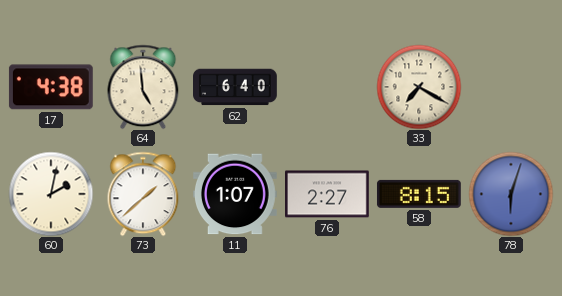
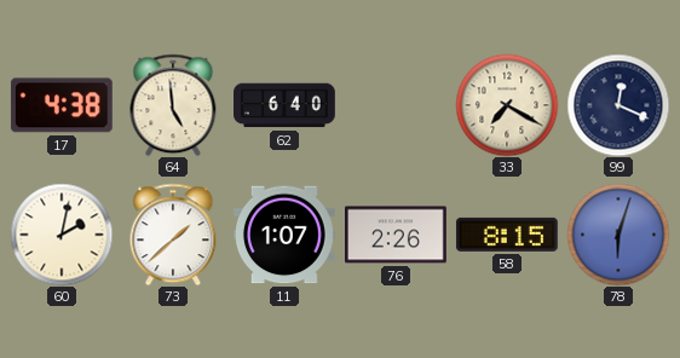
99: none -> 12:19
76: 2:27 -> 2:26
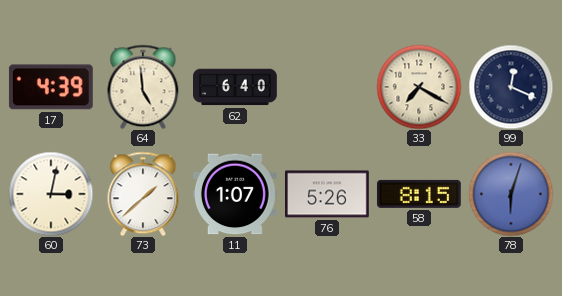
17: 4:38 -> 4:39
60: 2:02 -> 3:02
76: 2:26 -> 5:26
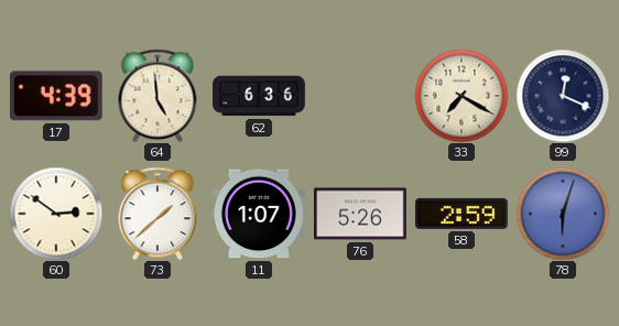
62: 6:40 -> 6:36
60: 3:02 -> 2:51
58: 8:15 -> 2:59
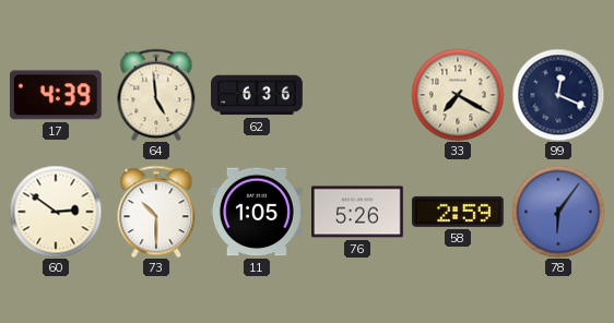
73: 1:38 -> 10:30
11: 1:07 -> 1:05
78: 6:03 -> 6:06
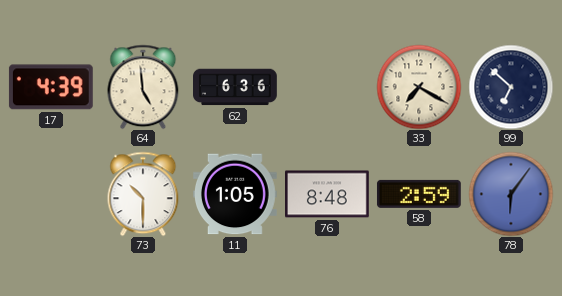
99: 12:19 -> 6:52
60: 2:51 -> none
76: 5:26 -> 8:48
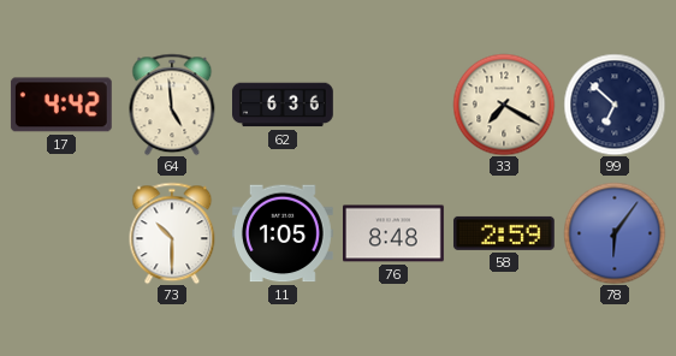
17: 4:39 -> 4:42
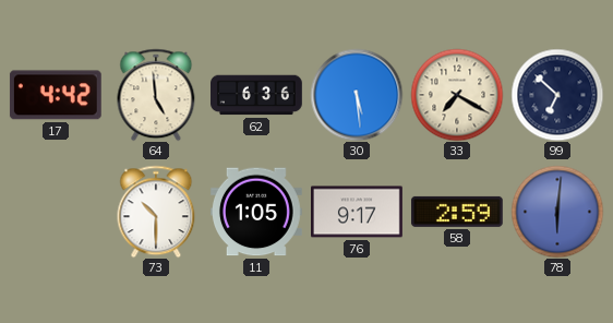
30: none -> 5:29
76: 8:48 -> 9:17
78: 6:06 -> 6:01
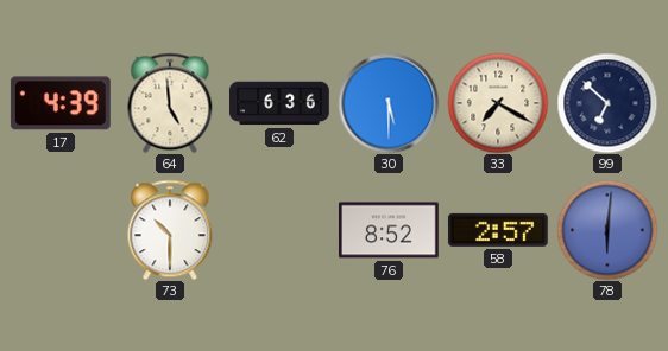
17: 4:42 -> 4:39
30: 5:29 -> 5:30
11: 1:05 -> none
76: 9:17 -> 8:52
58: 2:59 -> 2:57
